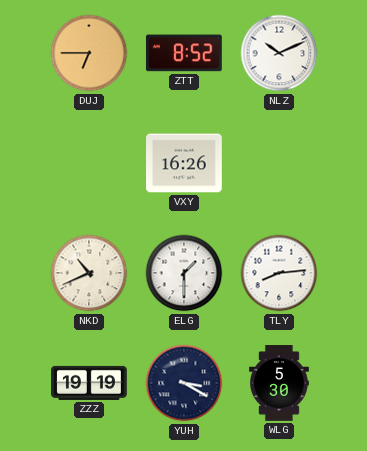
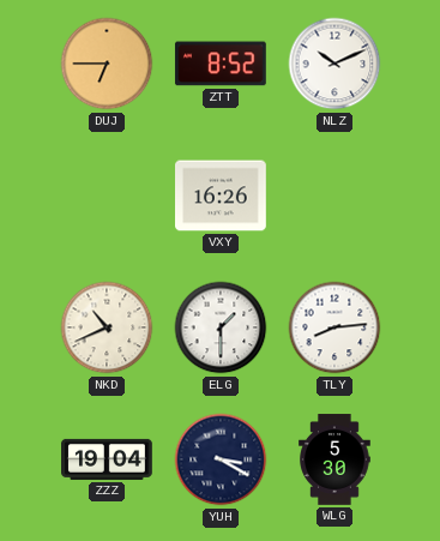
ZZZ: 19:19 -> 19:04
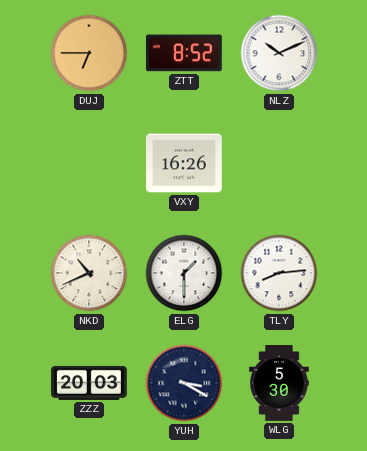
ZZZ: 19:04 -> 20:03
